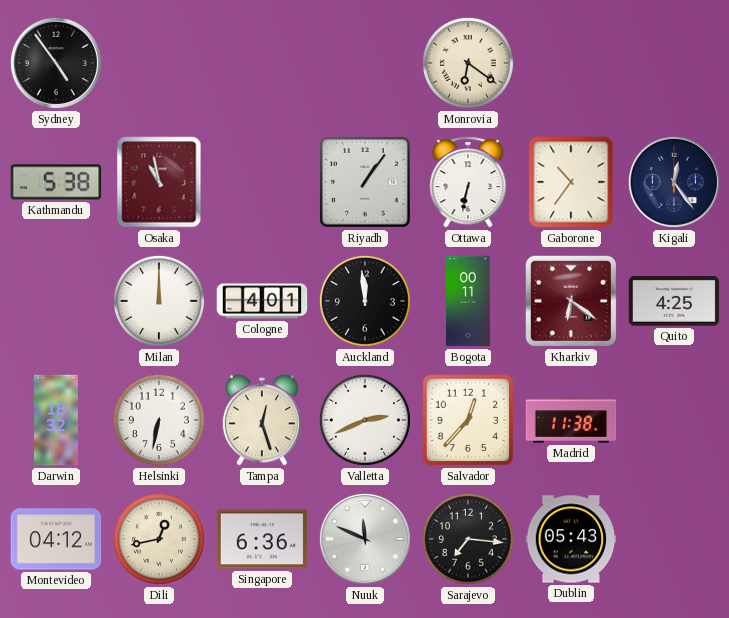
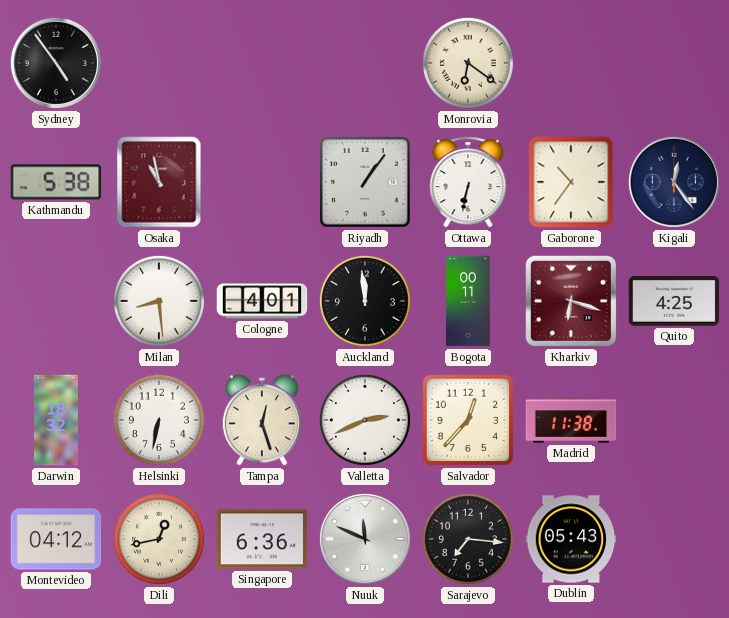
Milan: 12:00 -> 8:29
Kharkiv: 6:21 -> 6:18
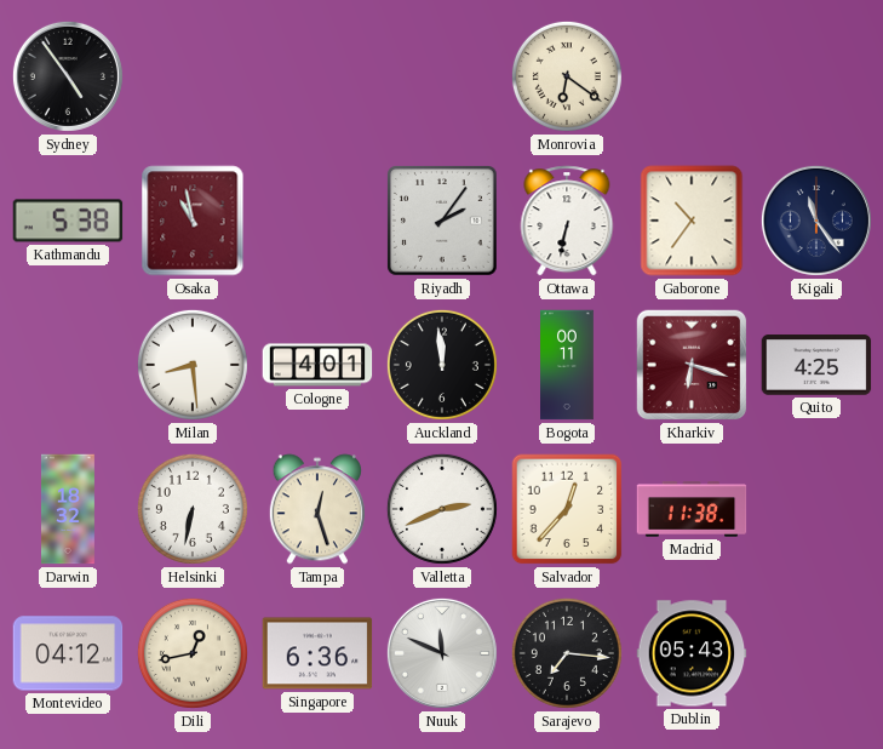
Riyadh: 1:06 -> 2:06
Kigali: 12:24 -> 11:24
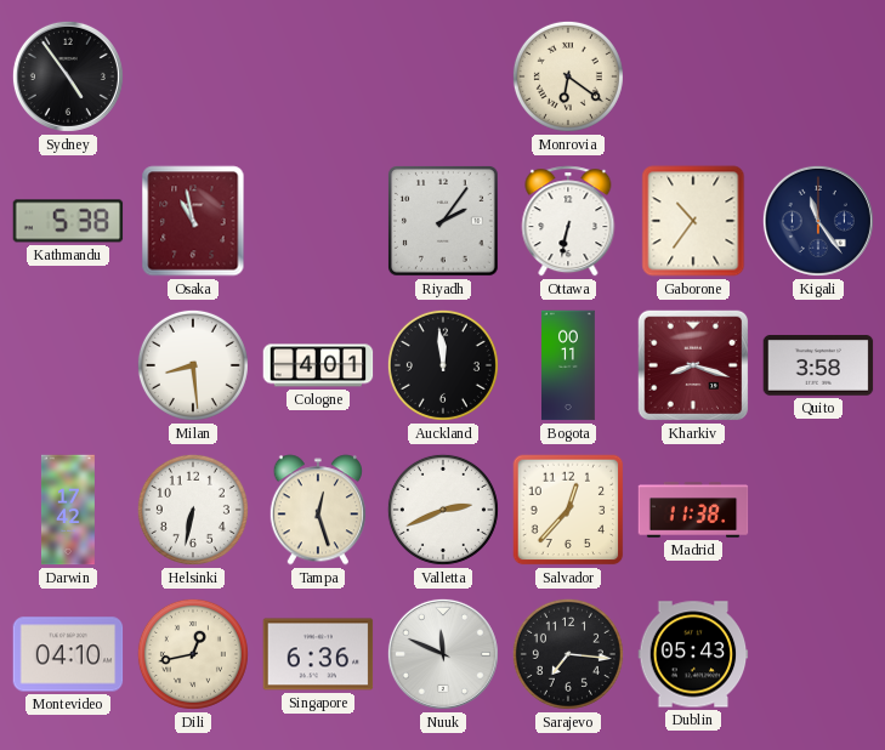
Kharkiv: 6:18 -> 8:18
Quito: 4:25 -> 3:58
Darwin: 18:32 -> 17:42
Montevideo: 04:12 -> 04:10
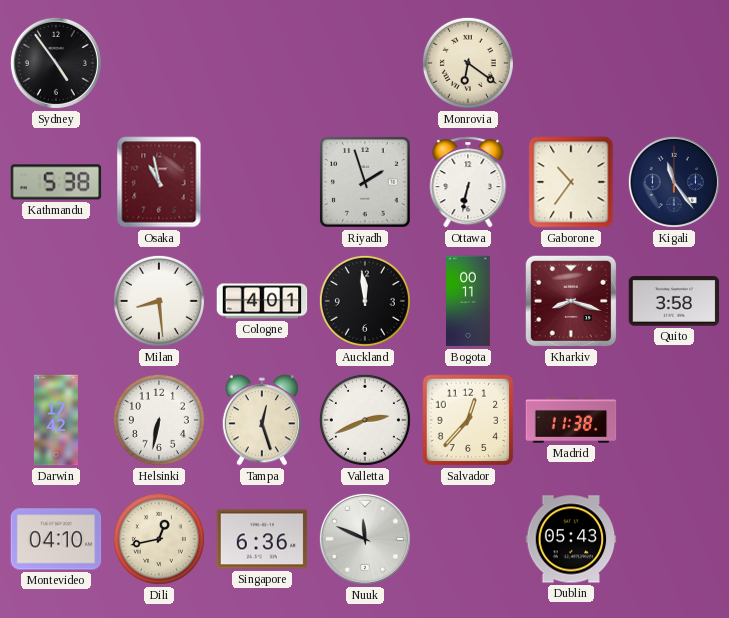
Riyadh: 2:06 -> 1:57
Sarajevo: 7:16 -> none
